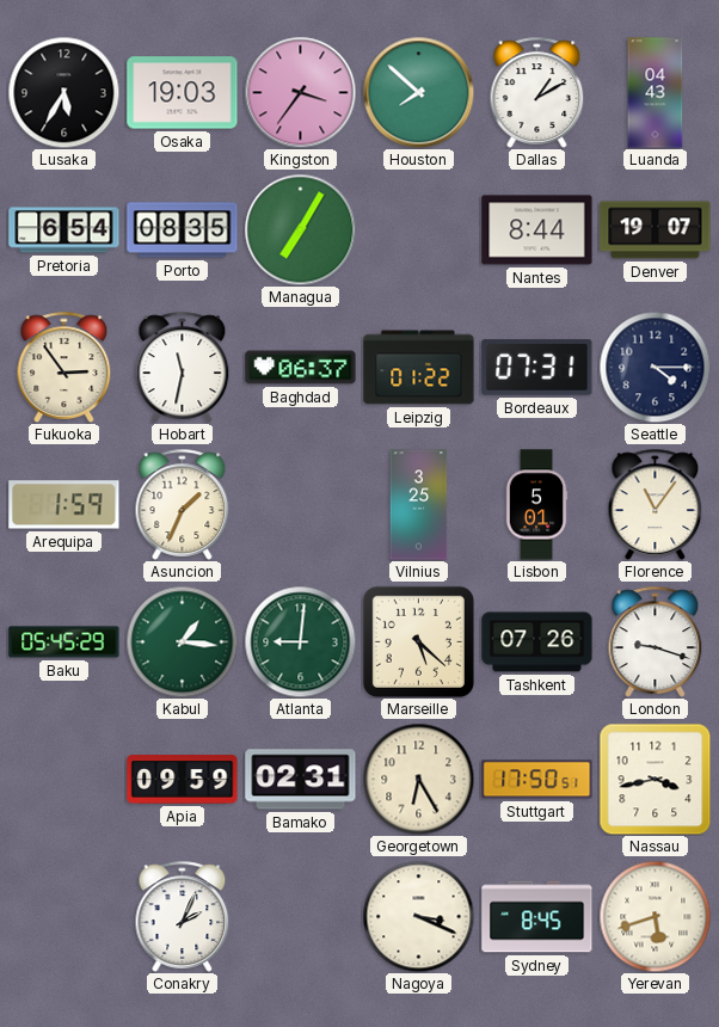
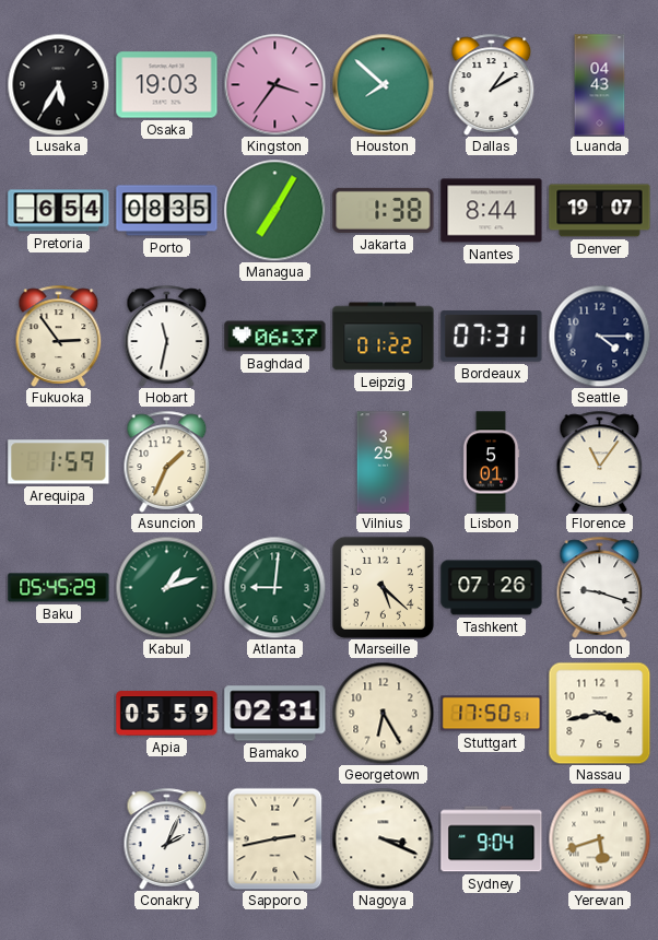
Jakarta: none -> 1:38
Kabul: 1:16 -> 1:12
Apia: 09:59 -> 05:59
Sapporo: none -> 2:43
Sydney: 8:45 -> 9:04
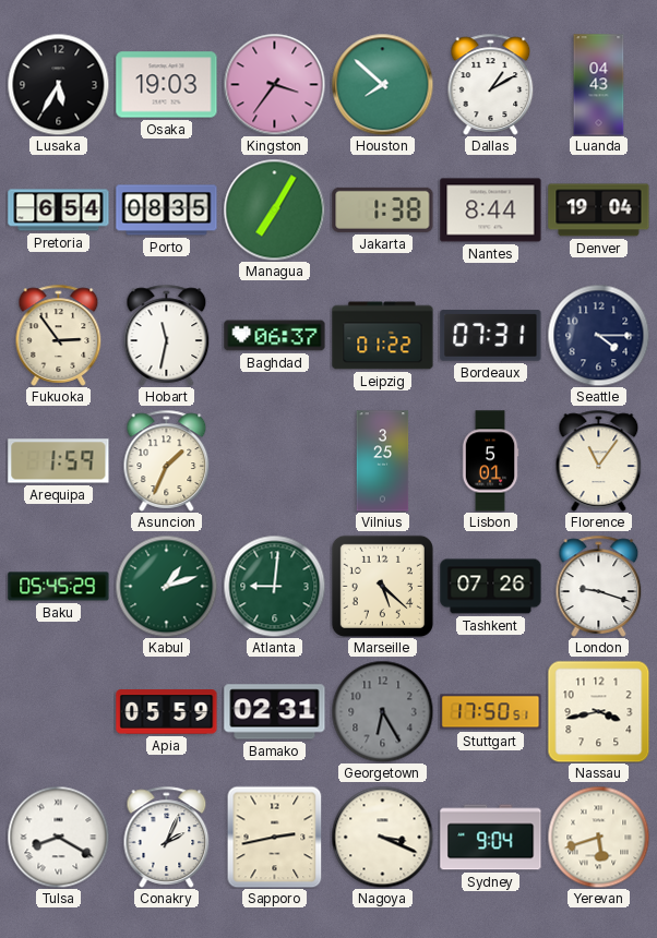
Denver: 19:07 -> 19:04
Georgetown dial: cream -> grey
Tulsa: none -> 8:20
